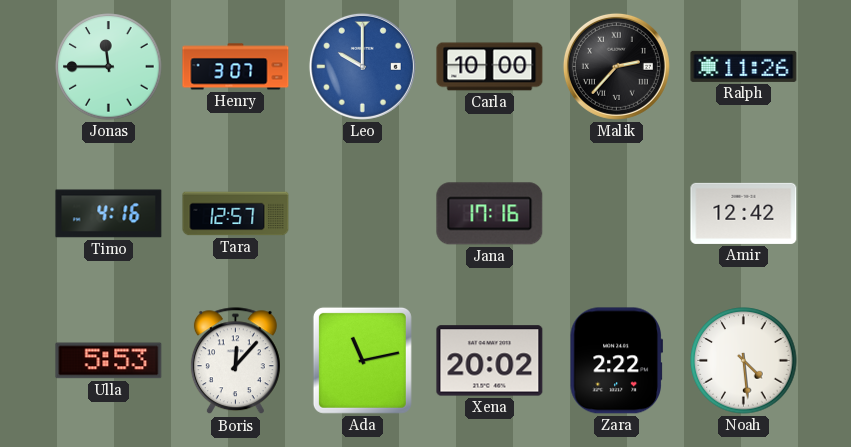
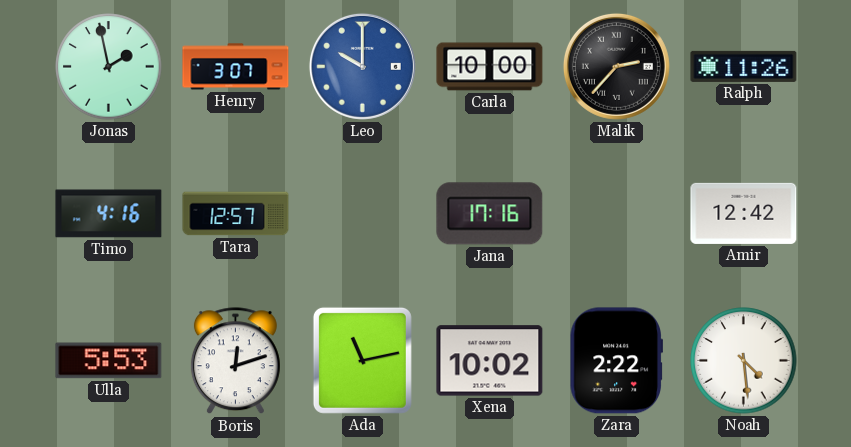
Jonas: 11:45 -> 1:58
Boris: 12:07 -> 12:12
Xena: 20:02 -> 10:02
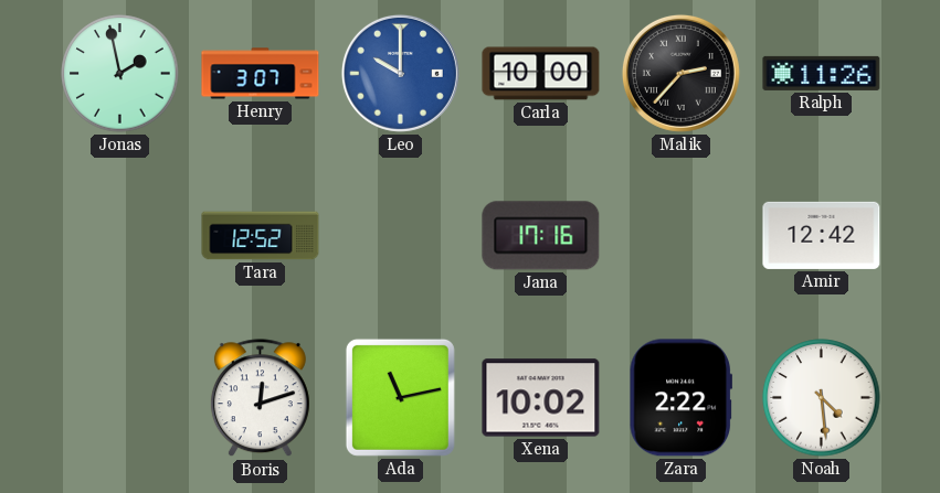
Timo: 4:16 -> none
Tara: 12:57 -> 12:52
Ulla: 5:53 -> none
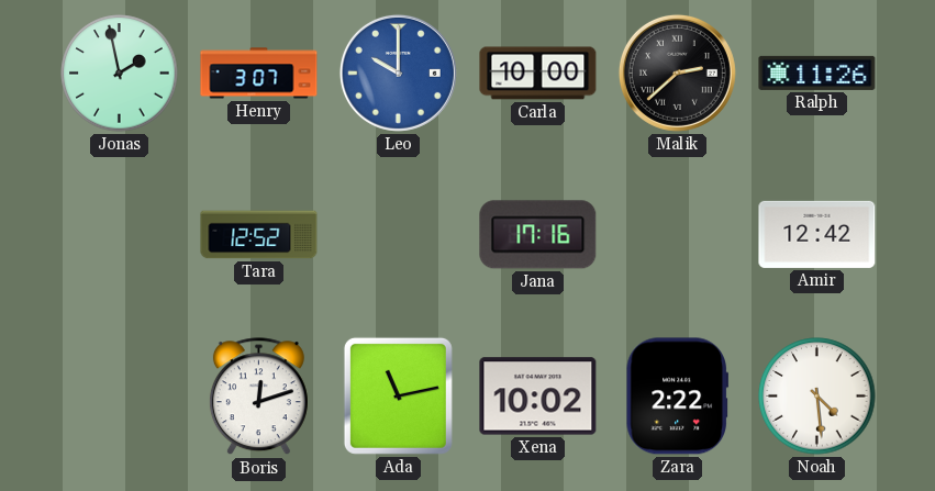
Malik: 2:37 -> 2:38
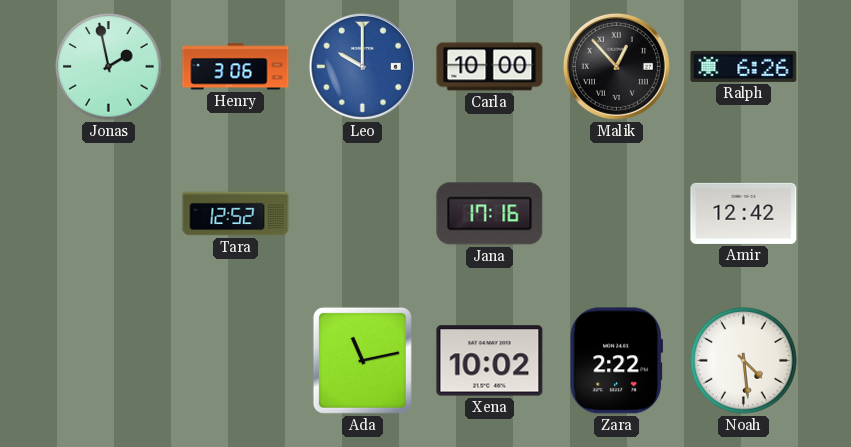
Henry: 3:07 -> 3:06
Malik: 2:38 -> 12:53
Ralph: 11:26 -> 6:26
Boris: 12:12 -> none
